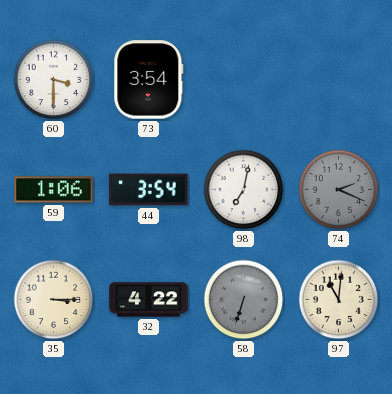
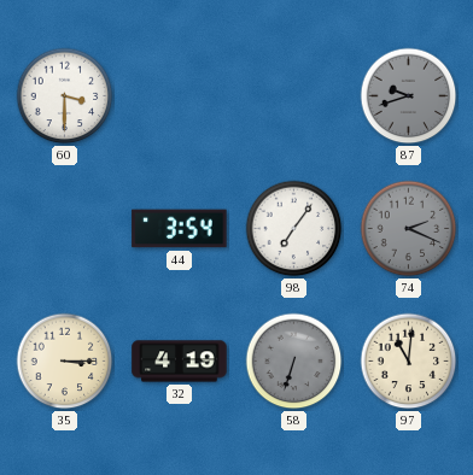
73: 3:54 -> none
87: none -> 9:42
59: 1:06 -> none
98: 7:02 -> 7:06
32: 4:22 -> 4:19
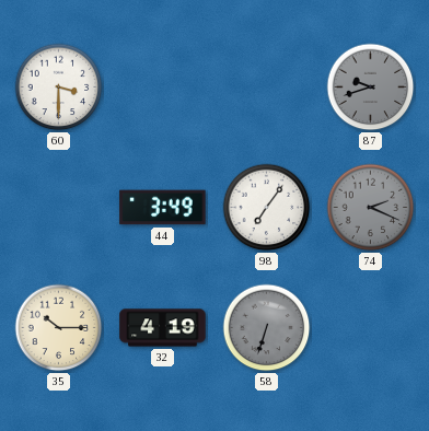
44: 3:54 -> 3:49
35: 3:15 -> 10:15
97: 11:01 -> none
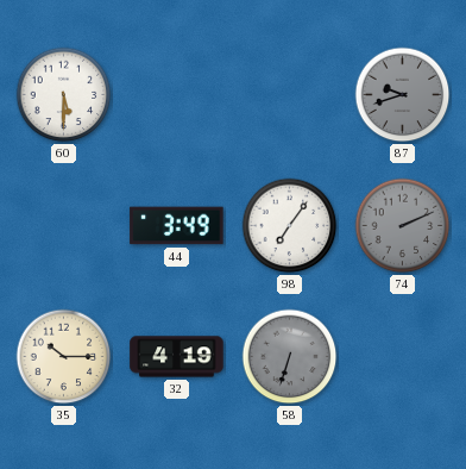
60: 3:30 -> 5:30
74: 2:19 -> 2:11
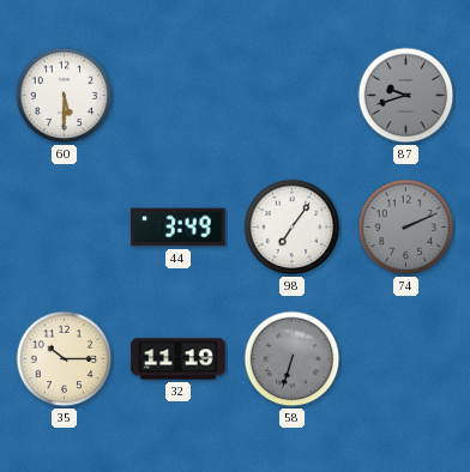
32: 4:19 -> 11:19
